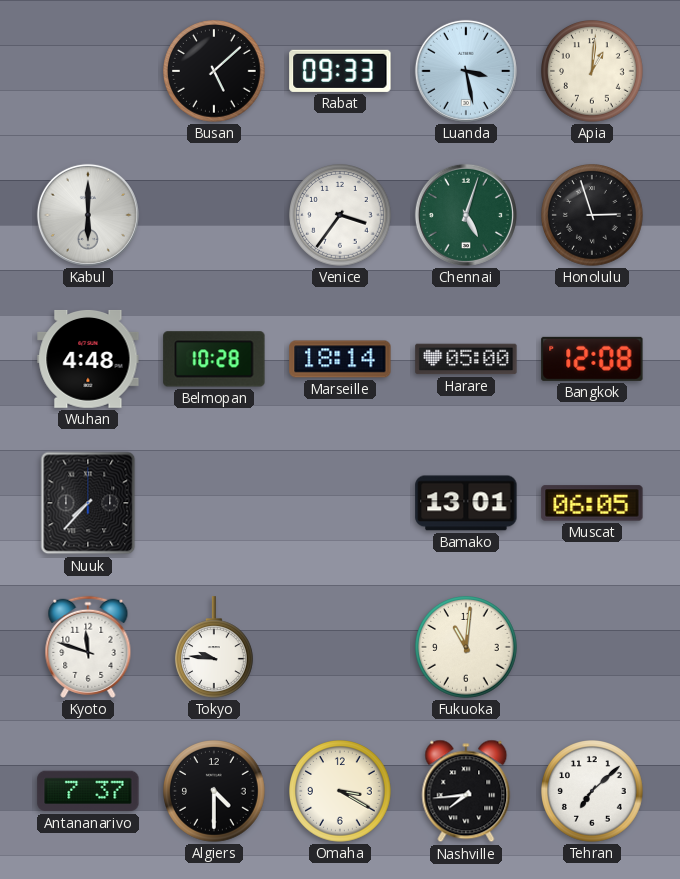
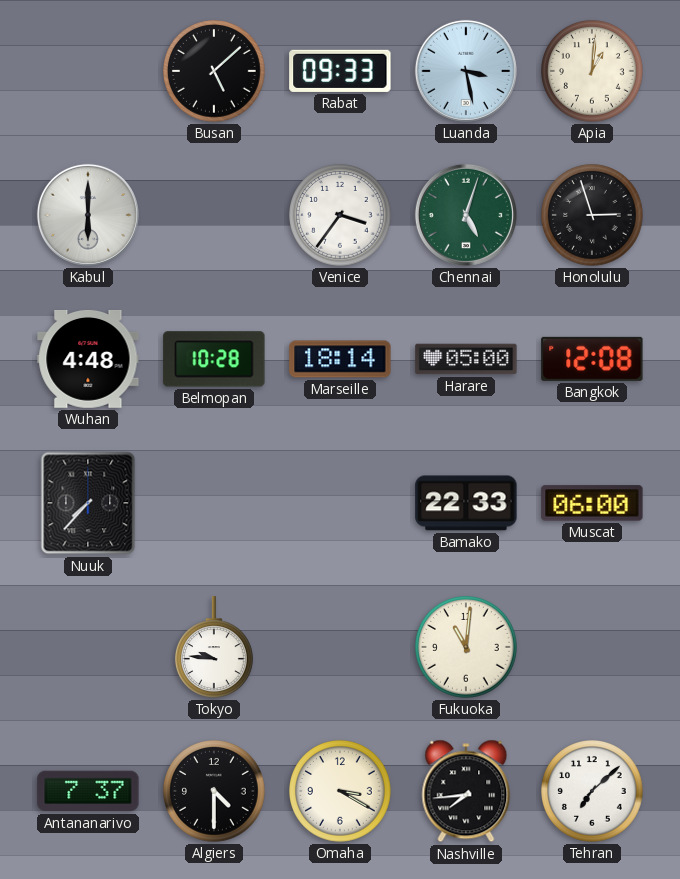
Bamako: 13:01 -> 22:33
Muscat: 06:05 -> 06:00
Kyoto: 11:48 -> none
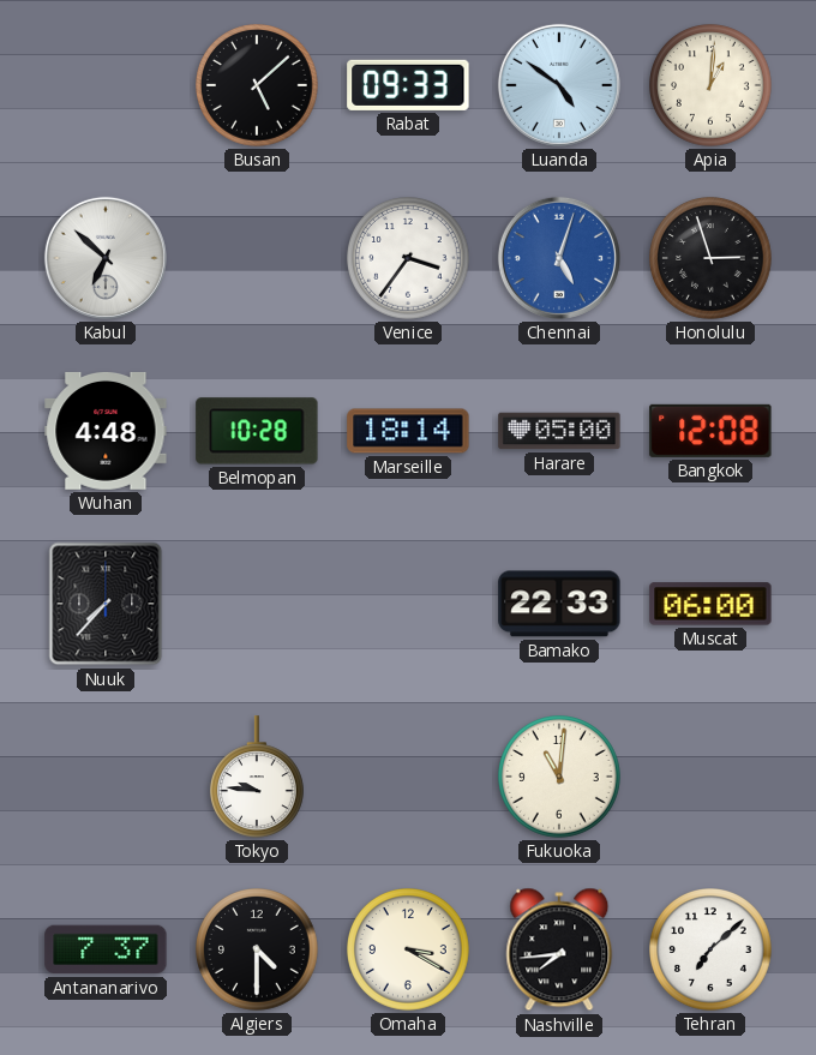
Luanda: 3:28 -> 4:51
Kabul: 6:00 -> 6:52
Chennai dial: green -> blue
